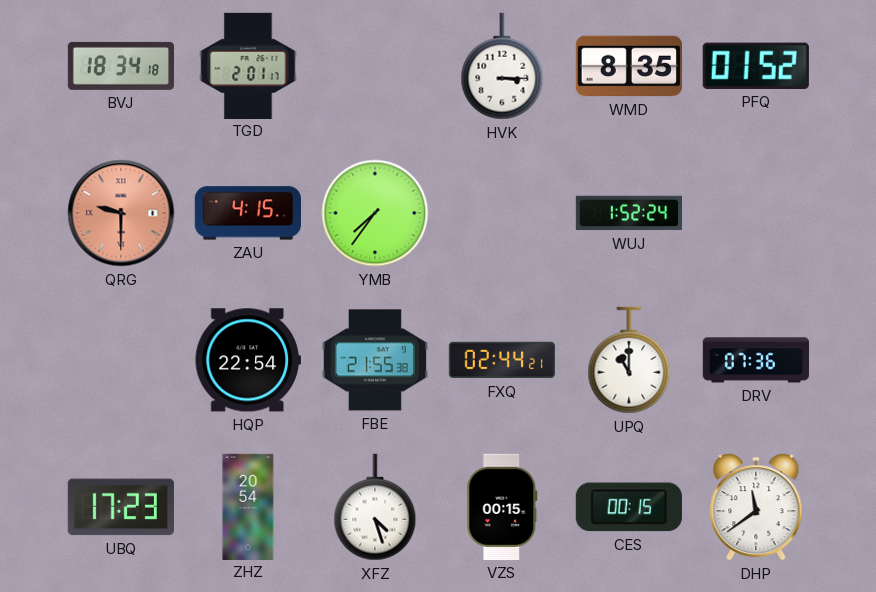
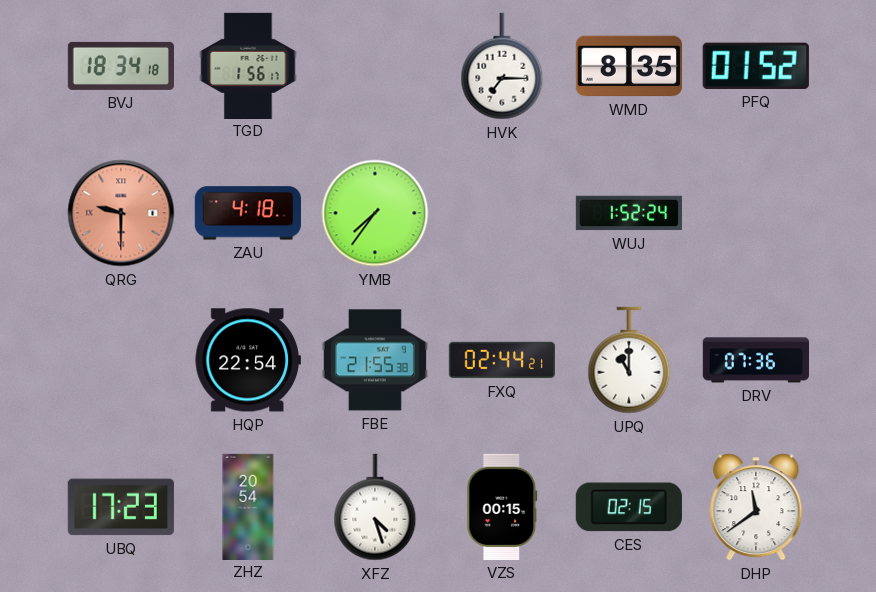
TGD: 2:01 -> 1:56
HVK: 3:15 -> 7:15
ZAU: 4:15 -> 4:18
CES: 00:15 -> 02:15
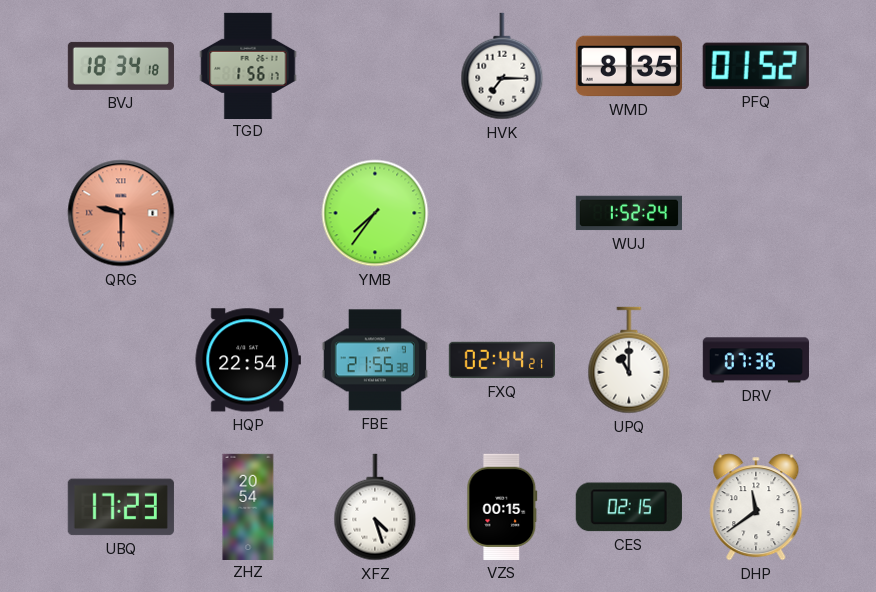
ZAU: 4:18 -> none
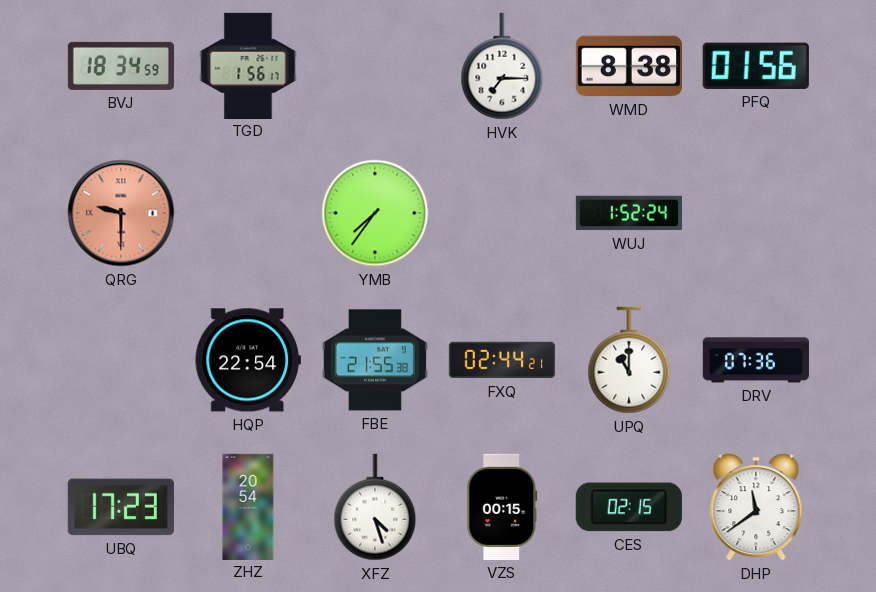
BVJ: 18:34:18 -> 18:34:59
WMD: 8:35 -> 8:38
PFQ: 01:52 -> 01:56
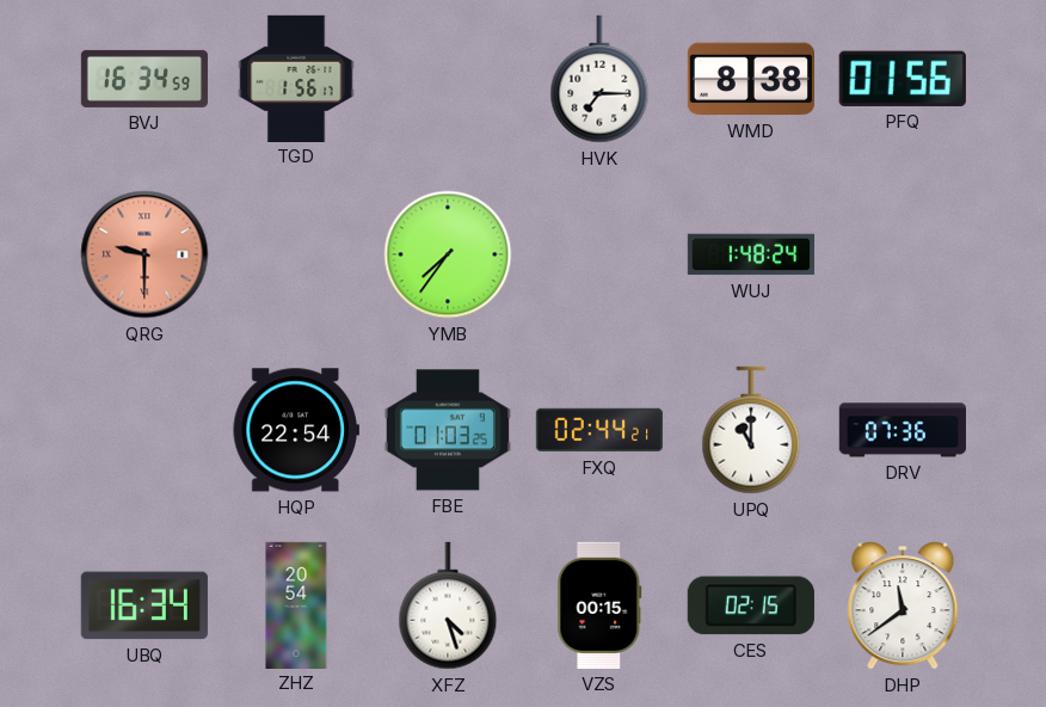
BVJ: 18:34 -> 16:34
WUJ: 1:52 -> 1:48
FBE: 21:55 -> 01:03
UBQ: 17:23 -> 16:34
